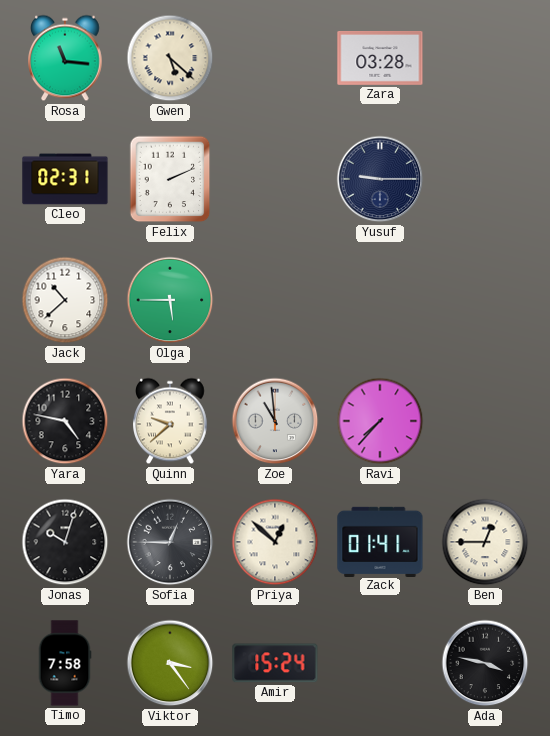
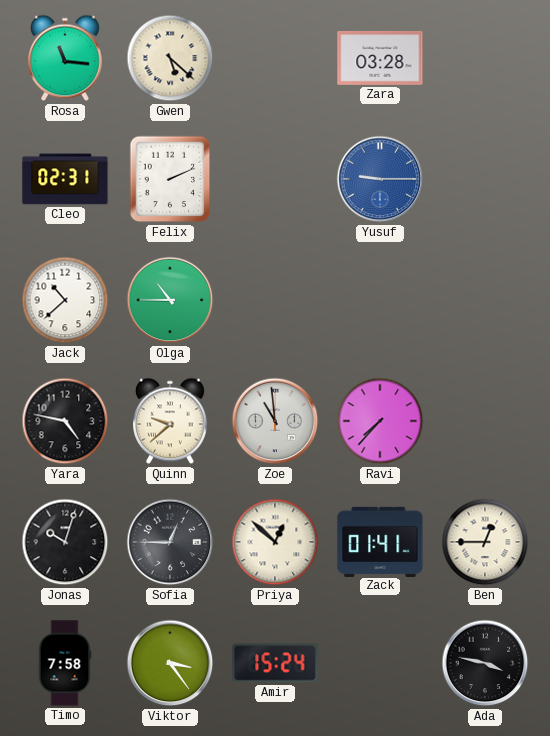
Yusuf dial: navy -> blue
Olga: 5:45 -> 10:45
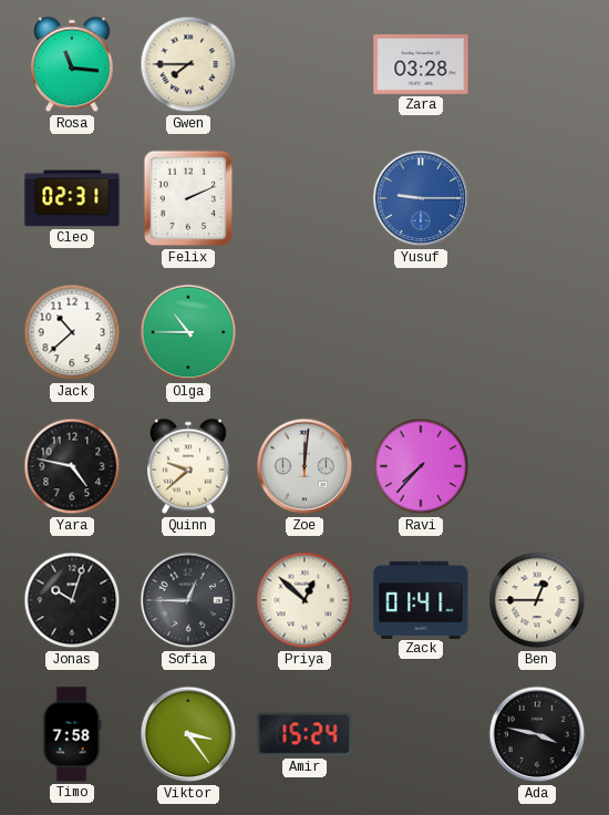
Gwen: 5:22 -> 7:45
Zoe: 10:59 -> 12:01
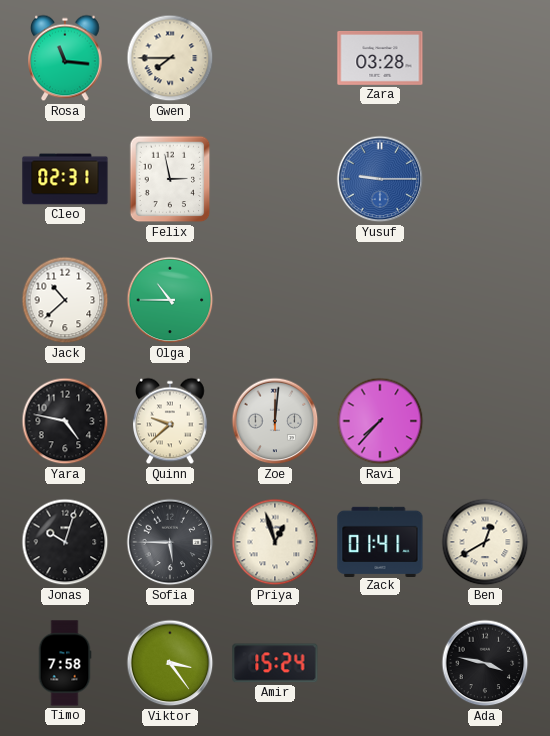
Felix: 2:11 -> 2:58
Sofia: 12:45 -> 5:45
Priya: 12:52 -> 12:57
Ben: 12:45 -> 12:40
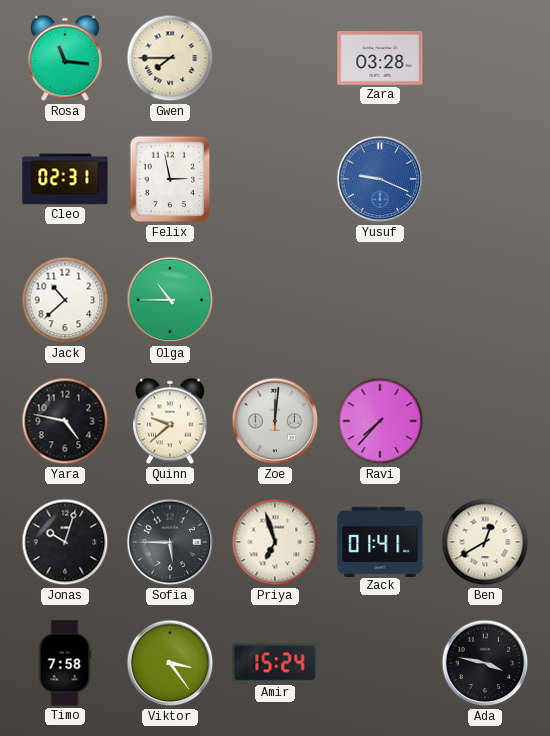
Yusuf: 9:15 -> 9:19
Priya: 12:57 -> 6:57
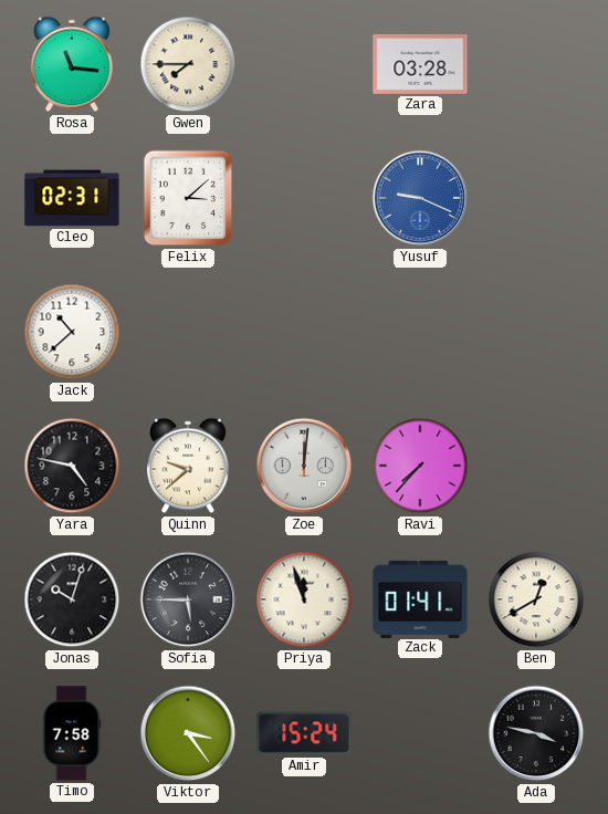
Felix: 2:58 -> 3:08
Olga: 10:45 -> none
Priya: 6:57 -> 11:57
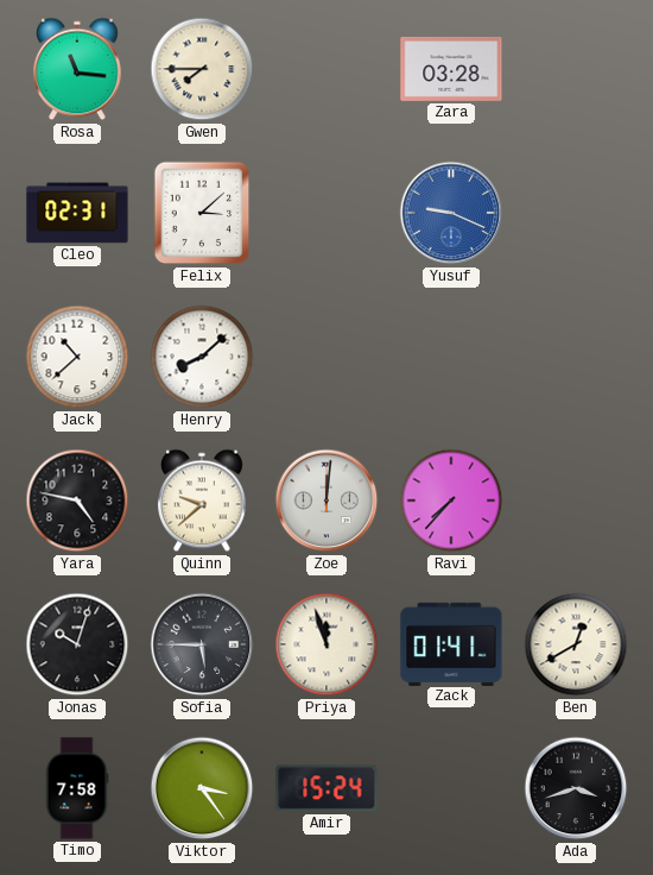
Henry: none -> 8:08
Ada: 3:47 -> 3:42
